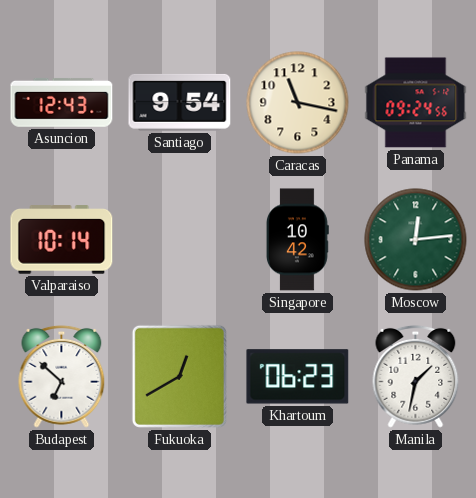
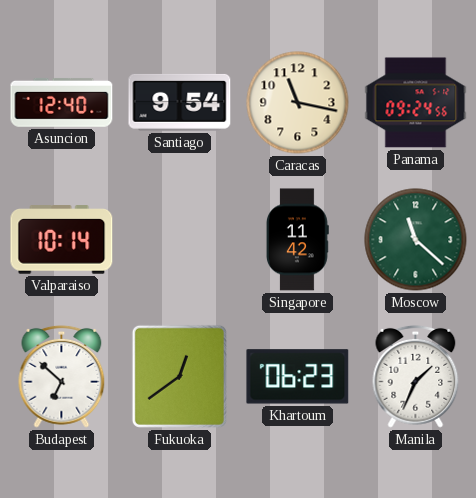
Asuncion: 12:43 -> 12:40
Singapore: 10:42 -> 11:42
Moscow: 12:14 -> 11:22
Fukuoka: 12:40 -> 12:39
Manila: 1:32 -> 1:34
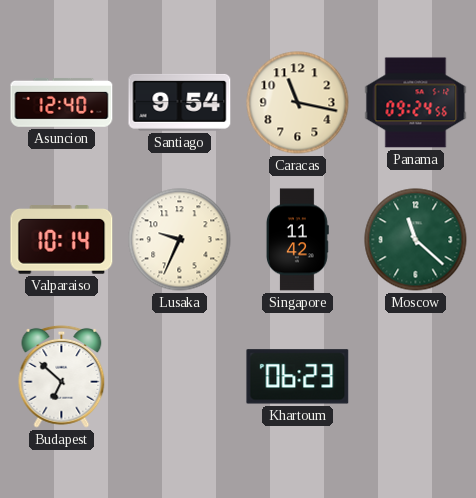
Lusaka: none -> 9:34
Fukuoka: 12:39 -> none
Manila: 1:34 -> none
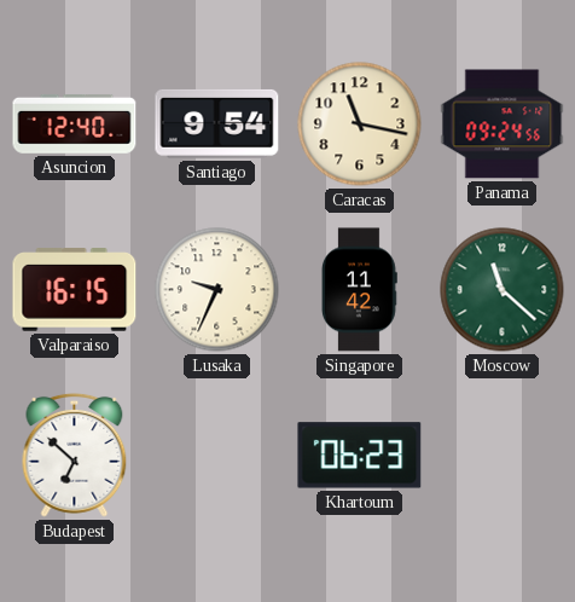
Valparaiso: 10:14 -> 16:15
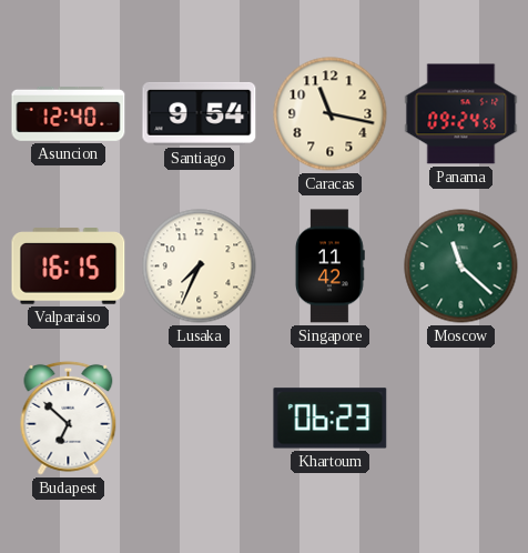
Lusaka: 9:34 -> 7:34
